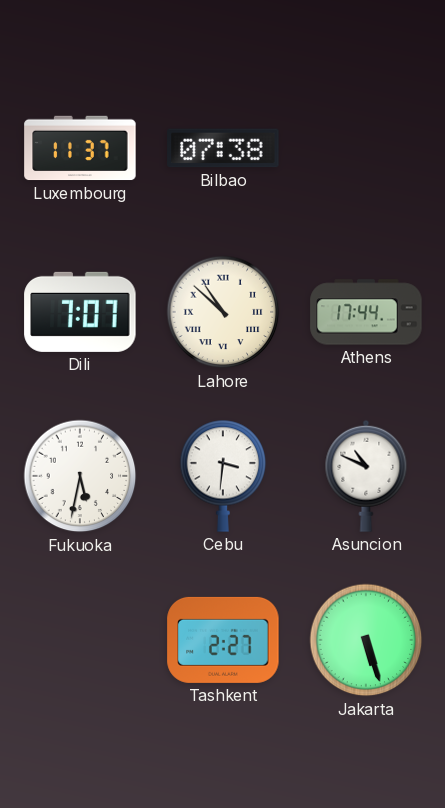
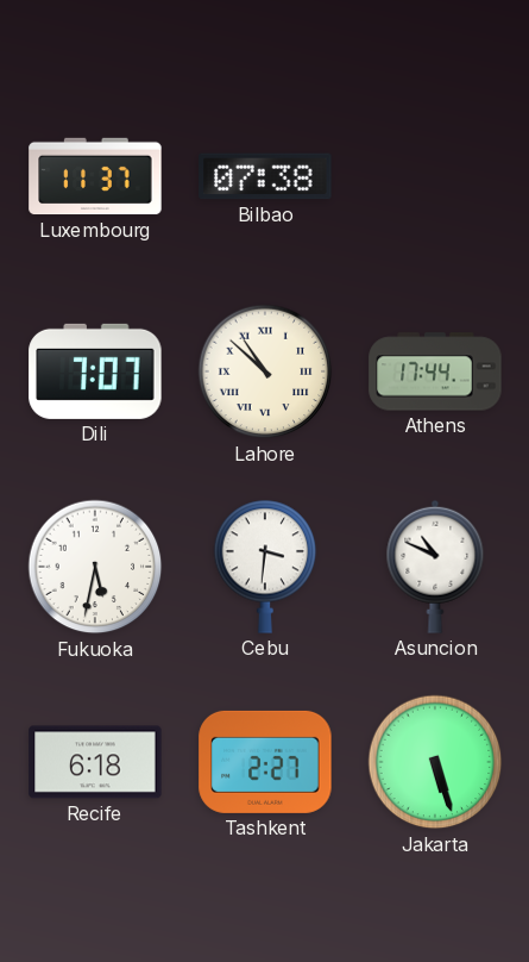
Recife: none -> 6:18
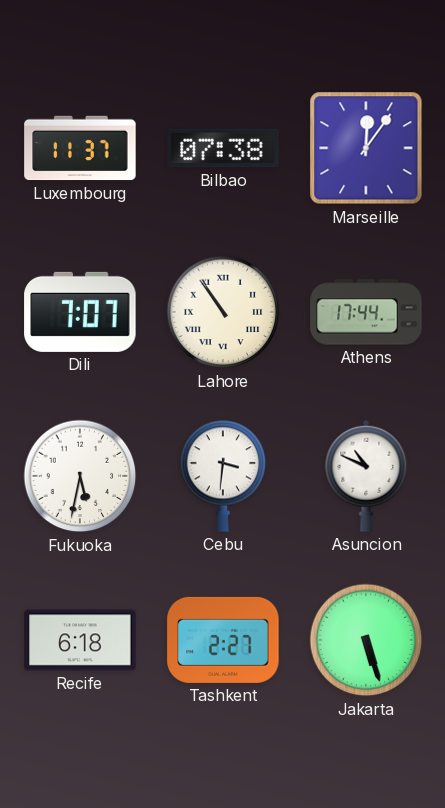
Marseille: none -> 12:06
Lahore: 10:52 -> 10:54
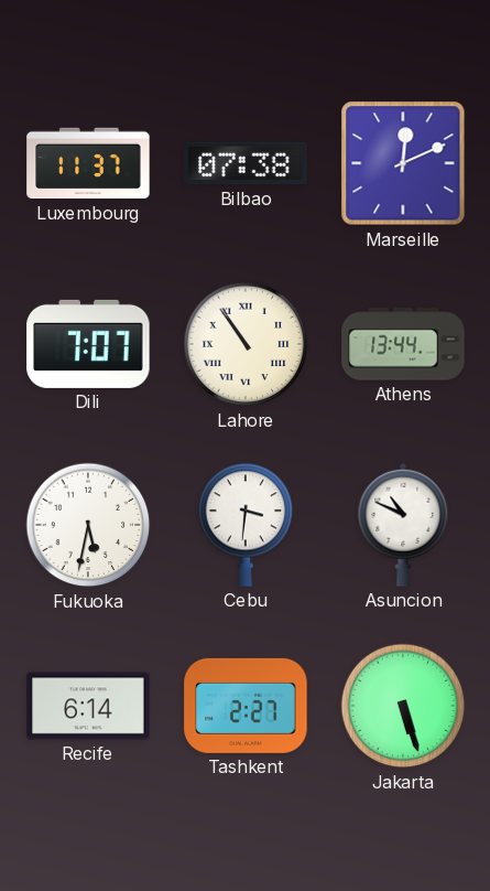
Marseille: 12:06 -> 12:11
Athens: 17:44 -> 13:44
Recife: 6:18 -> 6:14
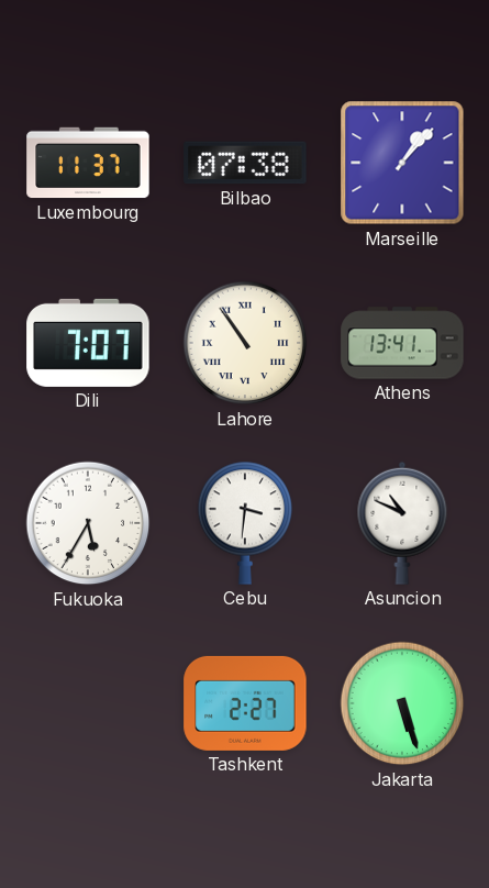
Marseille: 12:11 -> 1:07
Athens: 13:44 -> 13:41
Fukuoka: 5:32 -> 5:35
Recife: 6:14 -> none
